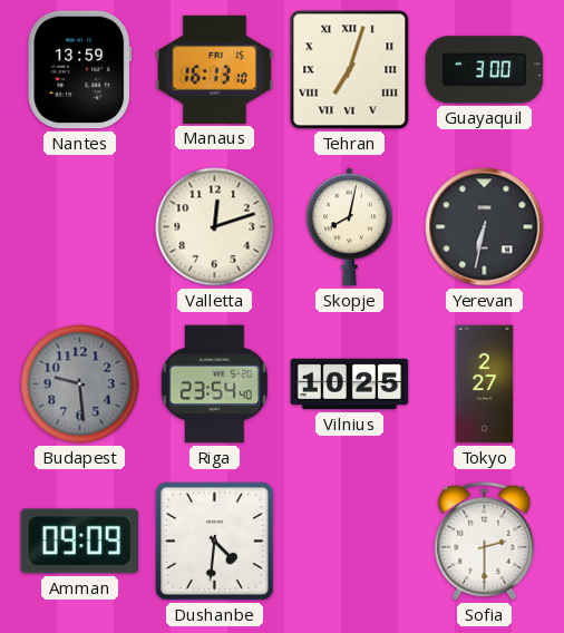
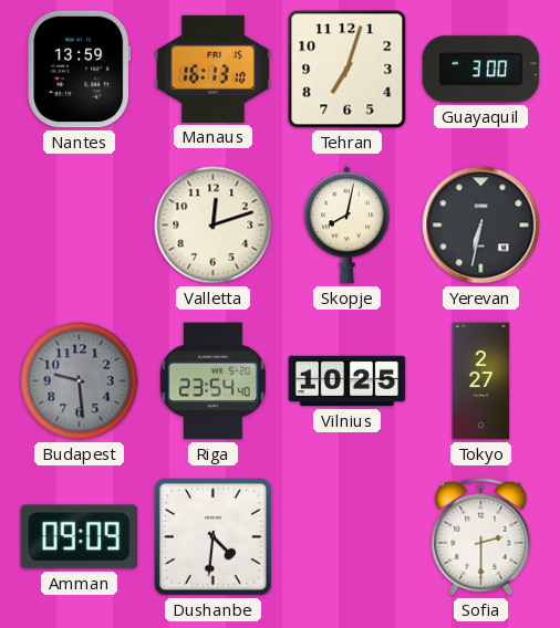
Tehran numerals: Roman -> Arabic
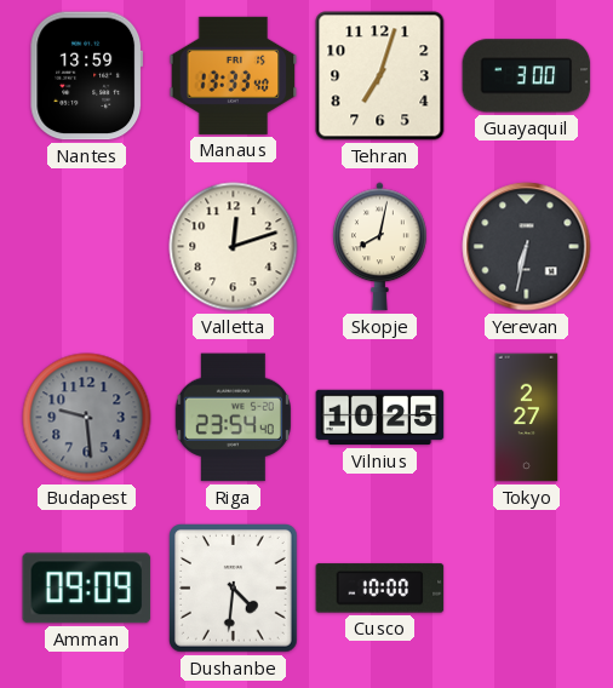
Manaus: 16:13 -> 13:33
Cusco: none -> 10:00
Sofia: 2:30 -> none
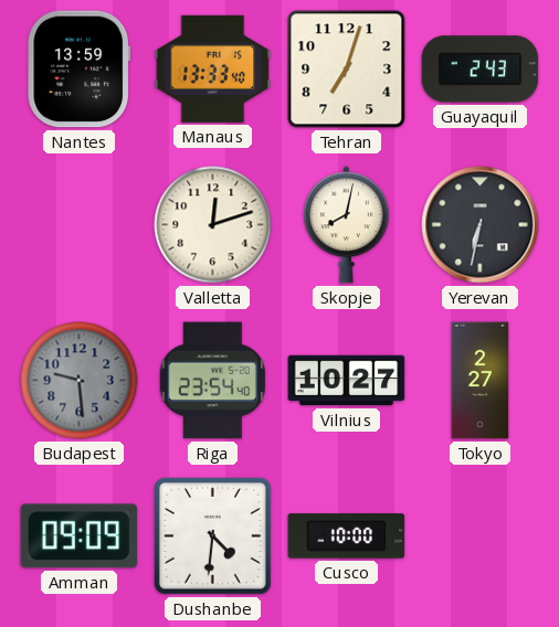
Guayaquil: 3:00 -> 2:43
Vilnius: 10:25 -> 10:27
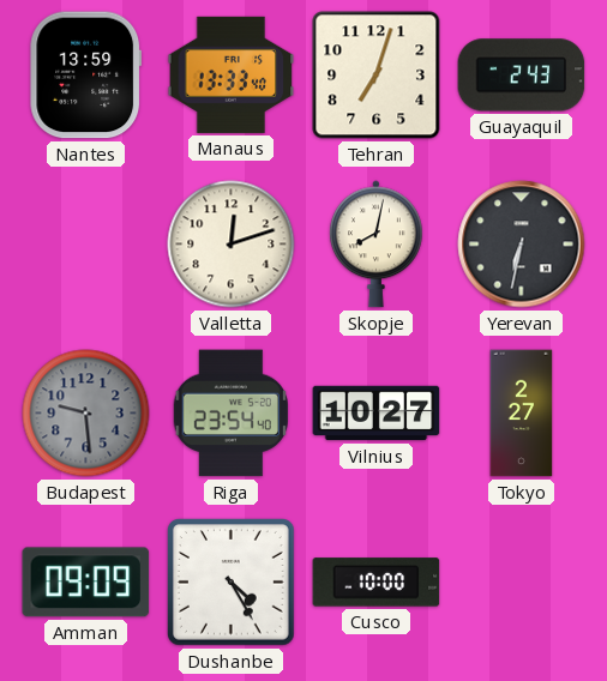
Dushanbe: 4:31 -> 4:25
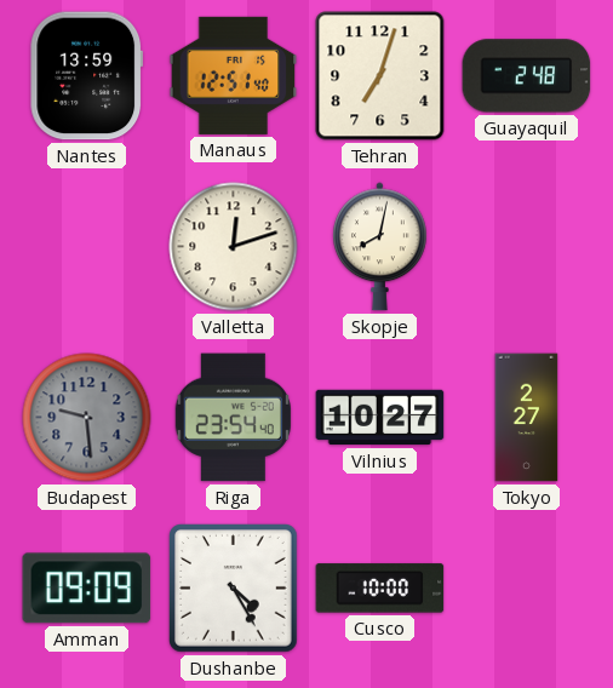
Manaus: 13:33 -> 12:51
Guayaquil: 2:43 -> 2:48
Yerevan: 6:32 -> none
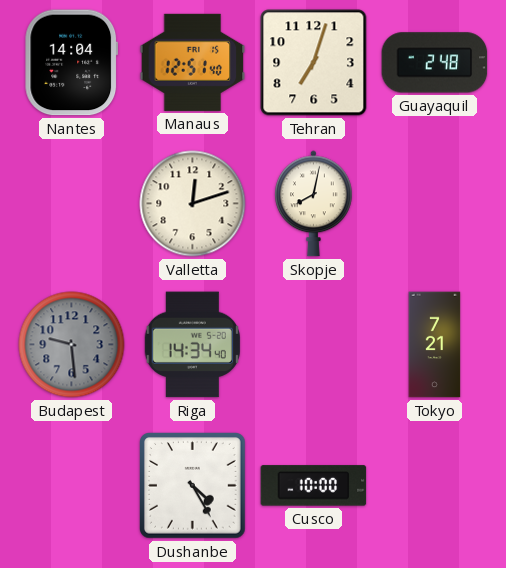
Nantes: 13:59 -> 14:04
Riga: 23:54 -> 14:34
Vilnius: 10:27 -> none
Tokyo: 2:27 -> 7:21
Amman: 09:09 -> none
